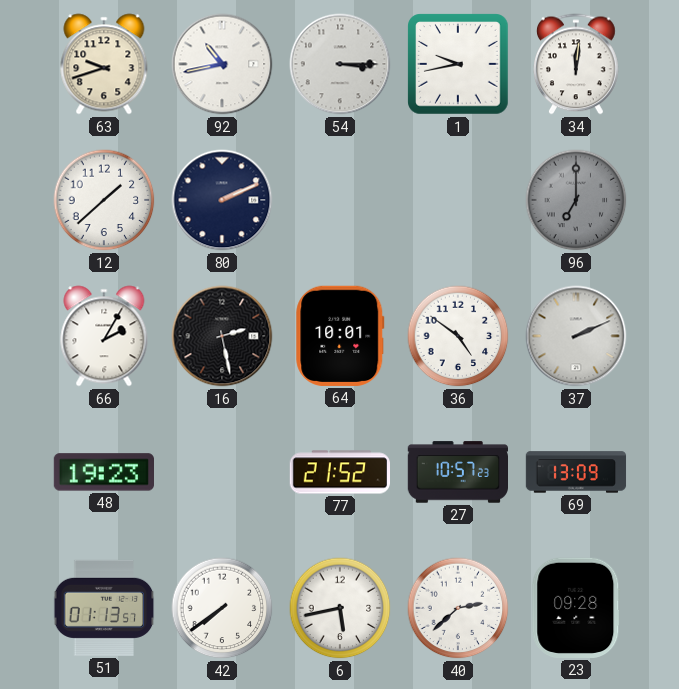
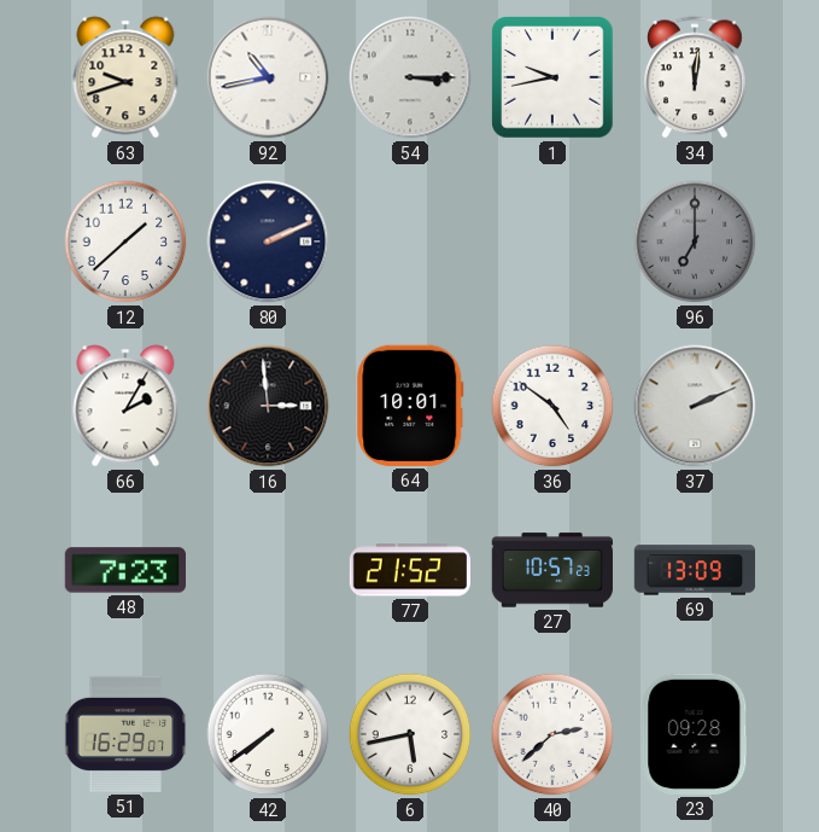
16: 2:28 -> 2:59
48: 19:23 -> 7:23
51: 01:13 -> 16:29
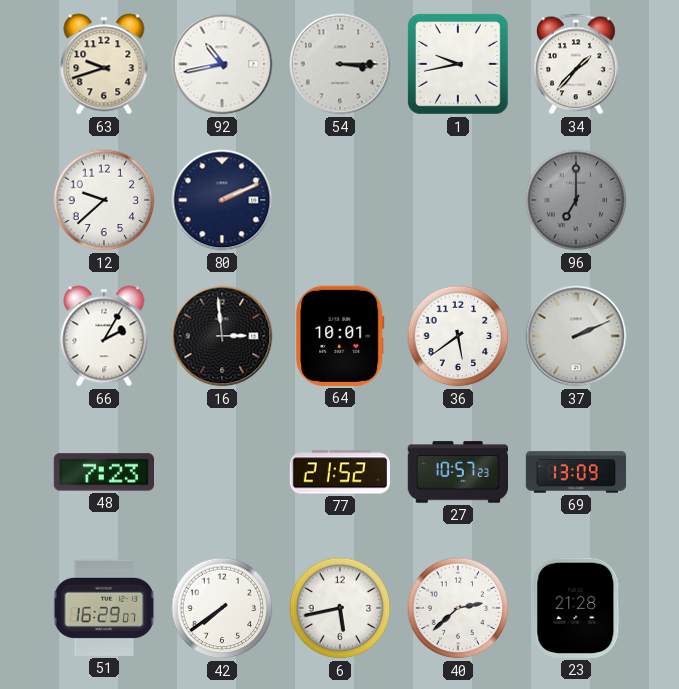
34: 12:01 -> 1:37
12: 1:38 -> 9:38
36: 4:51 -> 5:39
23: 09:28 -> 21:28
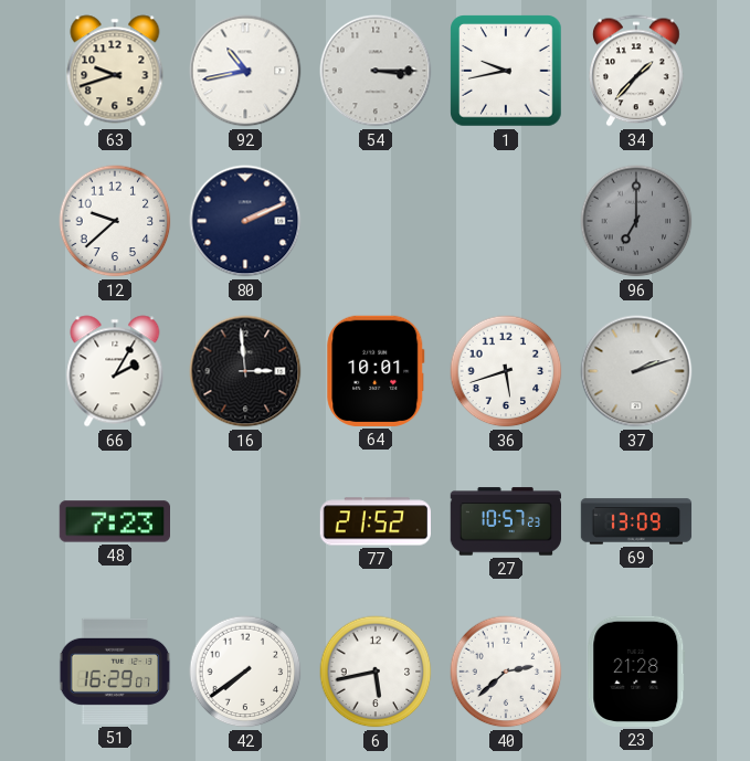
36: 5:39 -> 5:42
37: 2:11 -> 2:12
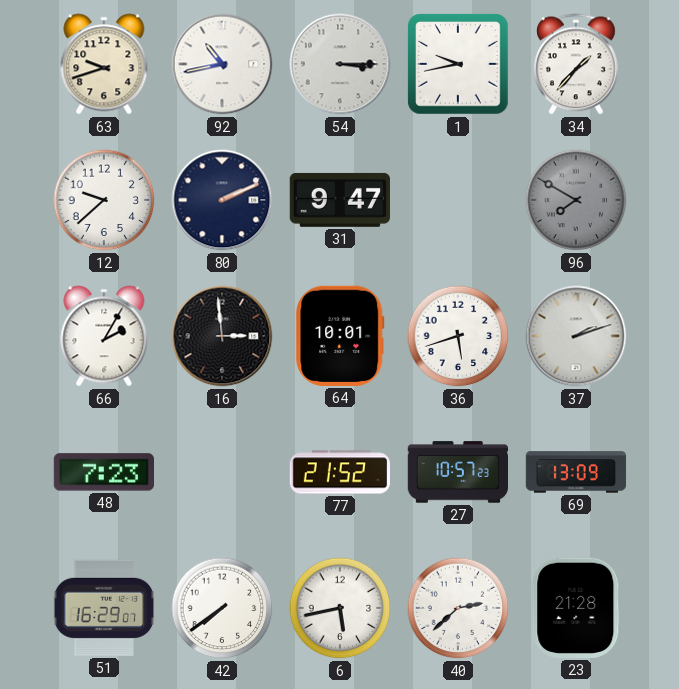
31: none -> 9:47
96: 7:00 -> 7:50
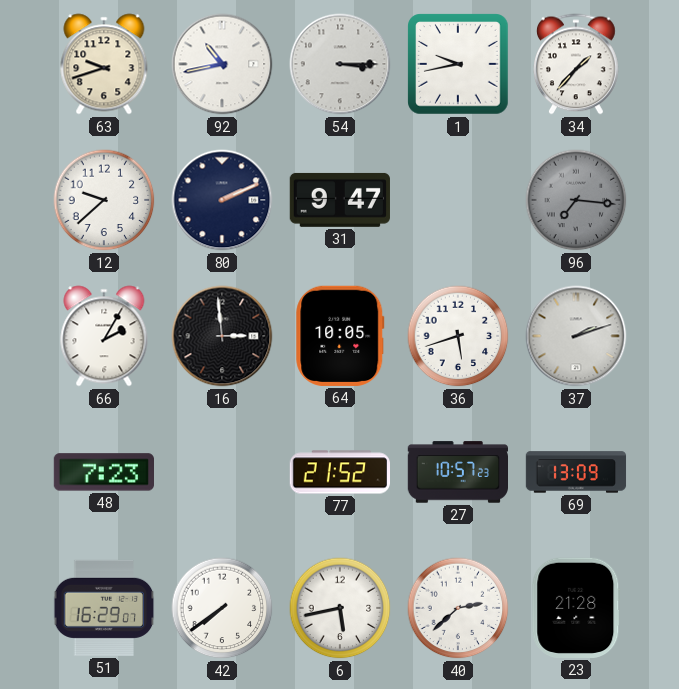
96: 7:50 -> 7:16
64: 10:01 -> 10:05
